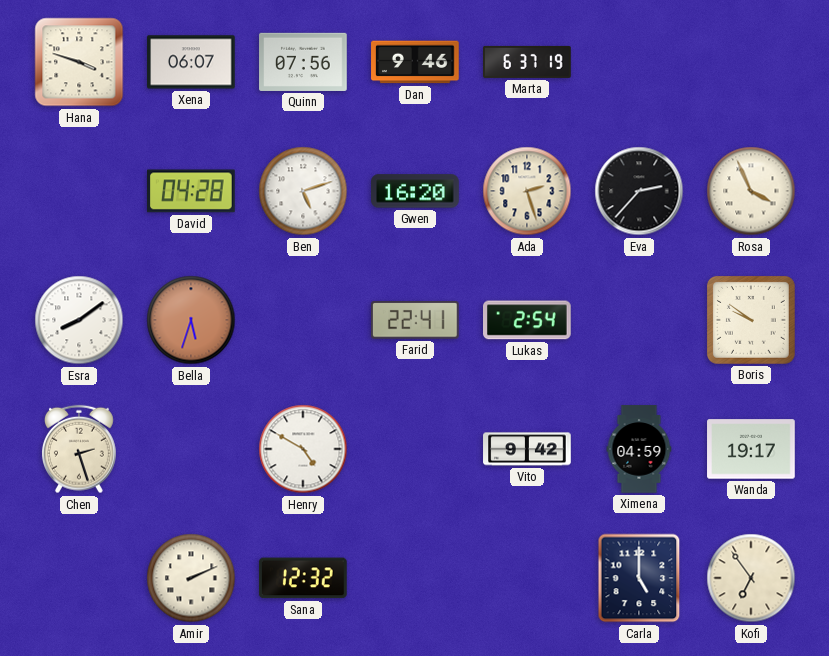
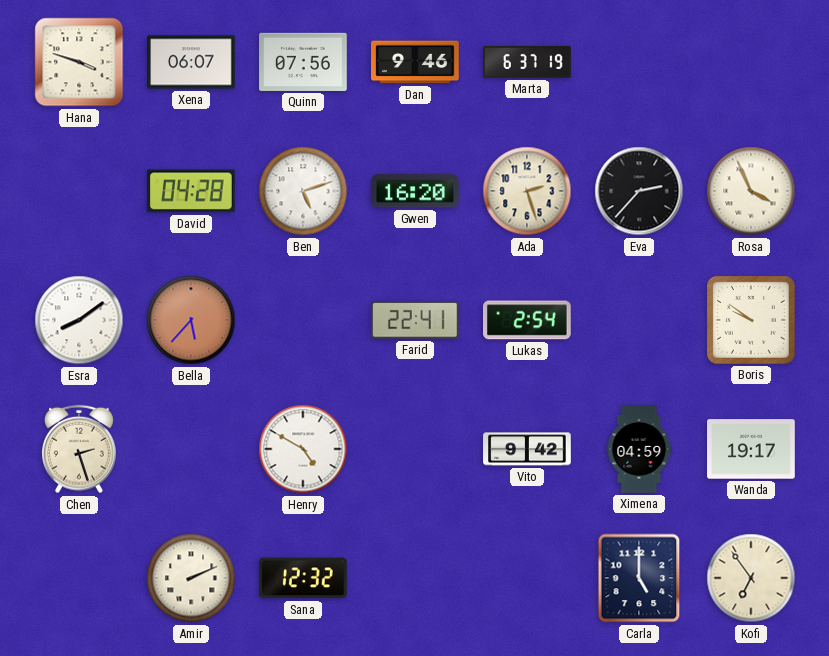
Bella: 5:33 -> 5:37
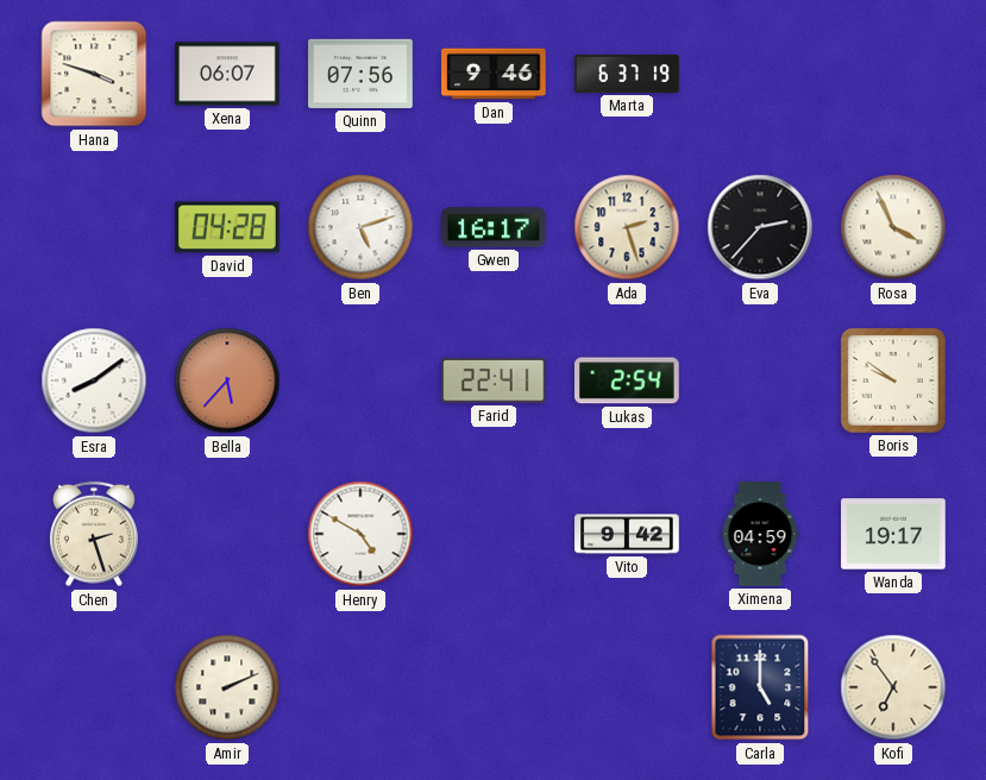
Gwen: 16:20 -> 16:17
Sana: 12:32 -> none
